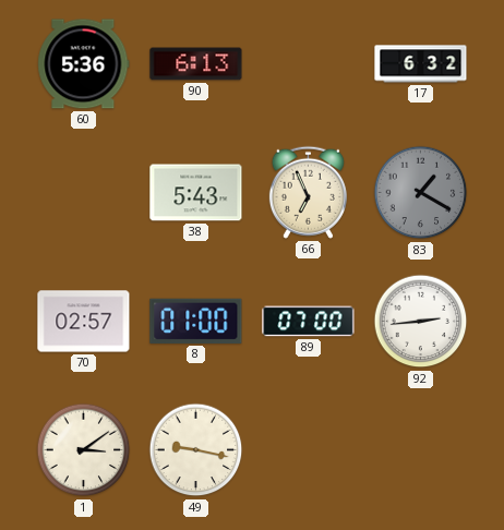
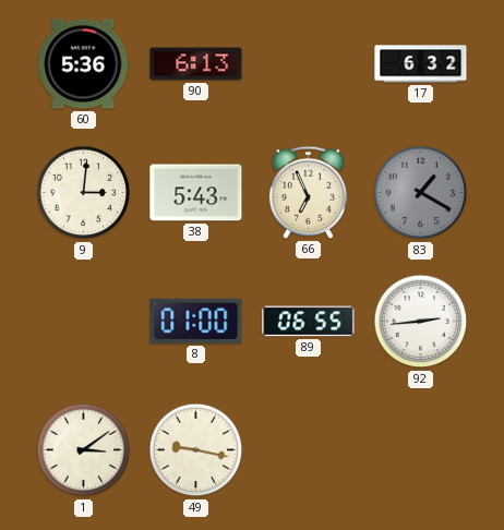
9: none -> 3:01
70: 02:57 -> none
89: 07:00 -> 06:55
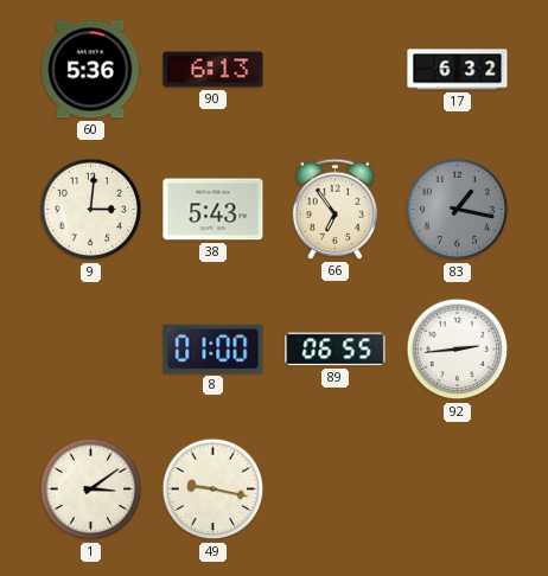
66: 6:56 -> 6:54
83: 1:20 -> 1:17
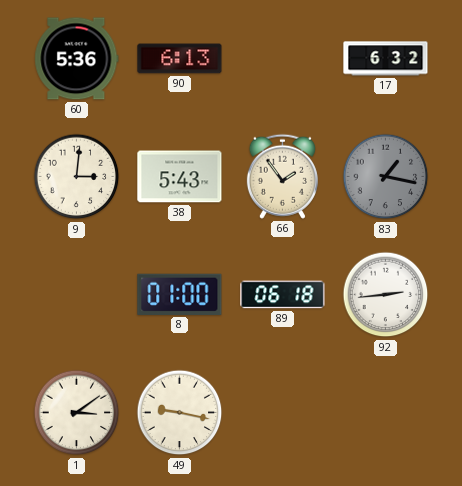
66: 6:54 -> 1:54
89: 06:55 -> 06:18
